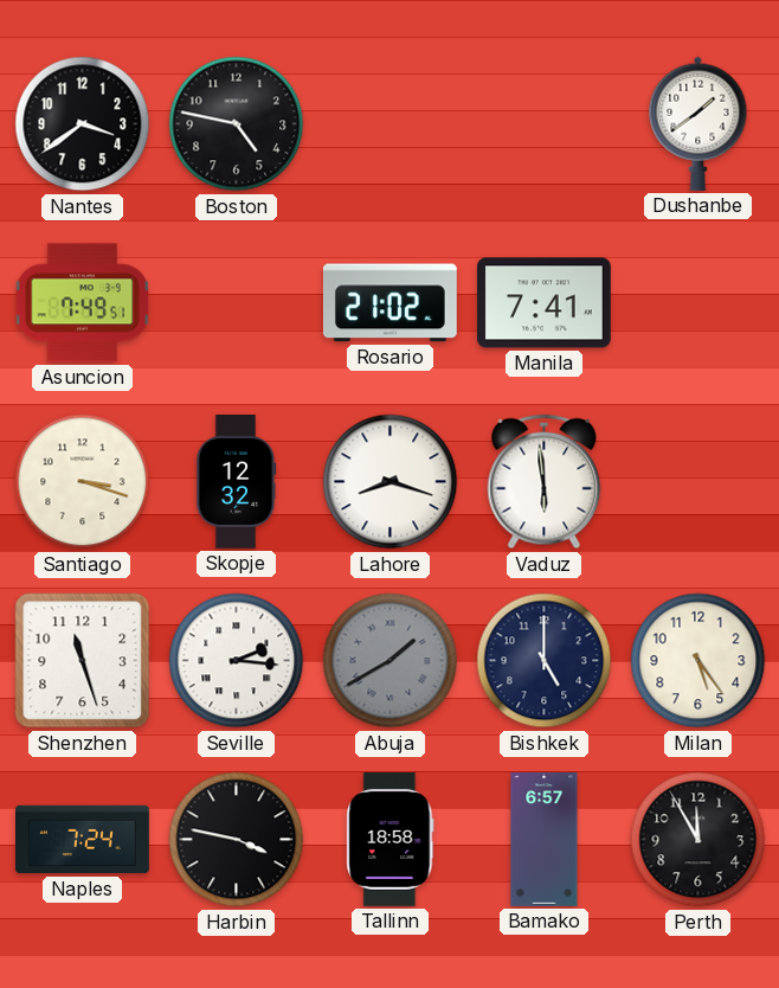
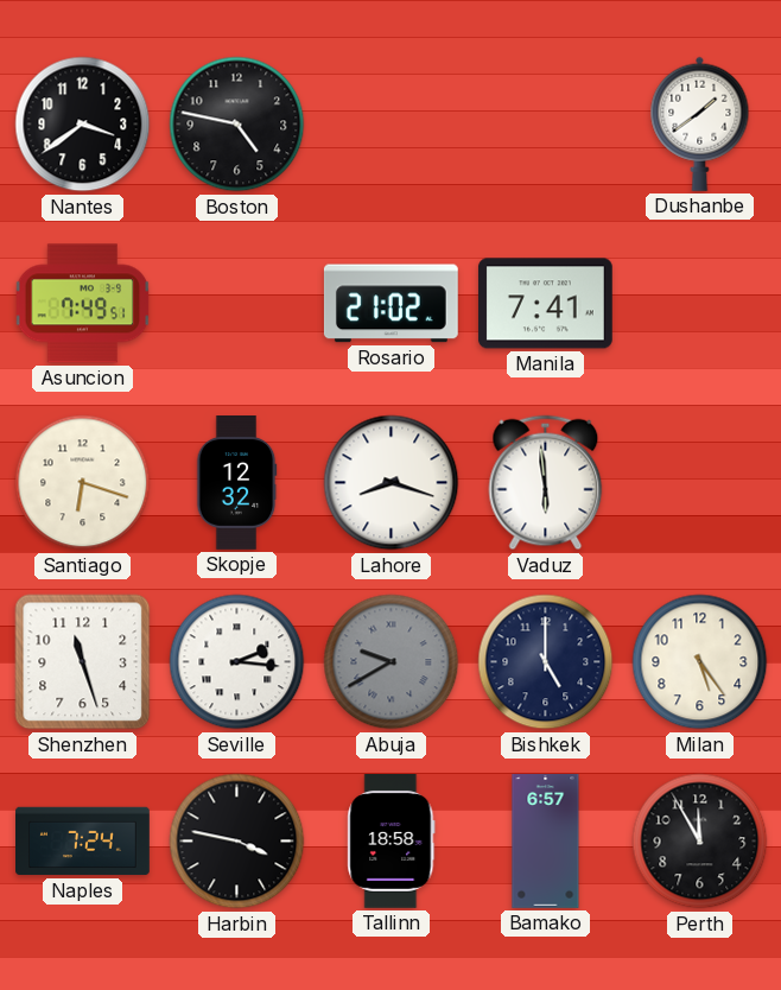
Santiago: 3:18 -> 6:18
Abuja: 1:40 -> 9:40
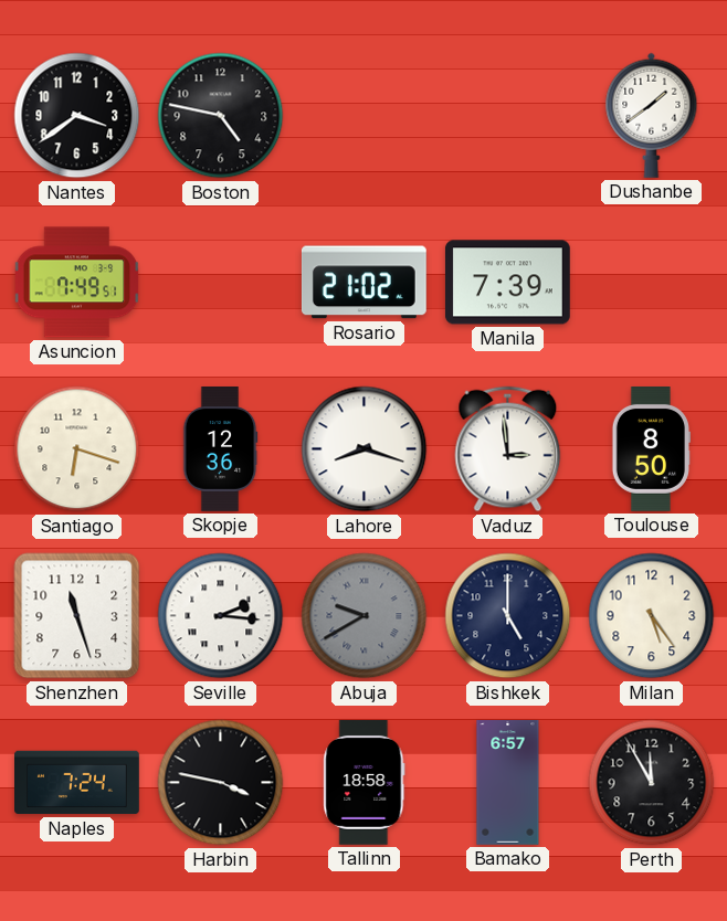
Manila: 7:41 -> 7:39
Skopje: 12:32 -> 12:36
Vaduz: 5:59 -> 2:59
Toulouse: none -> 8:50
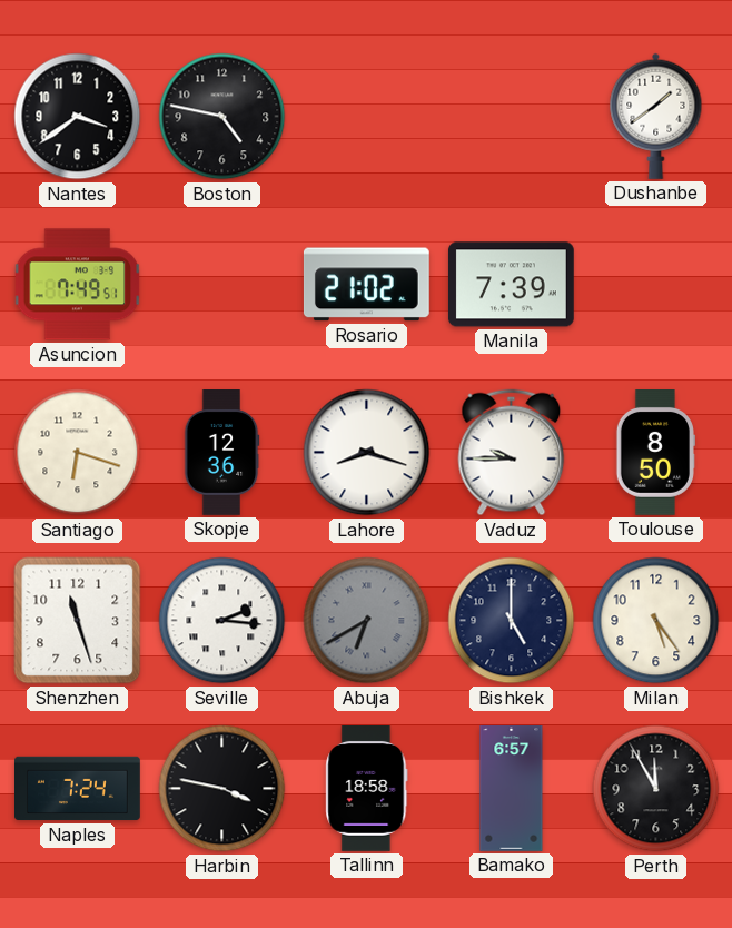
Vaduz: 2:59 -> 9:45
Abuja: 9:40 -> 6:40
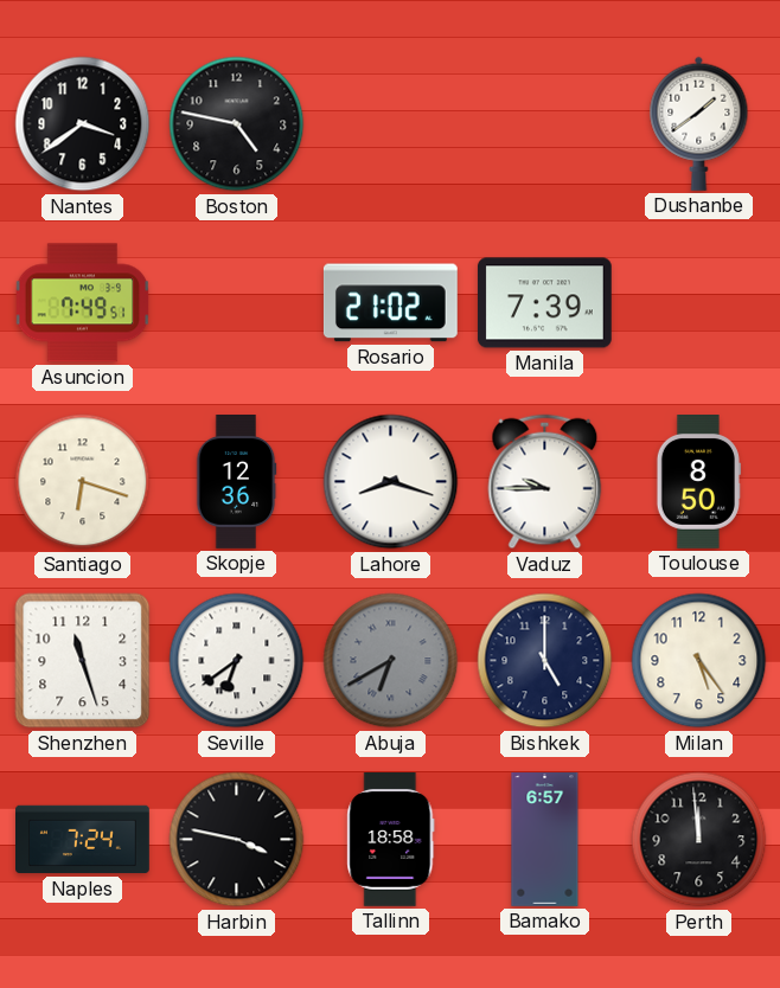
Seville: 2:16 -> 6:39
Perth: 11:55 -> 11:59
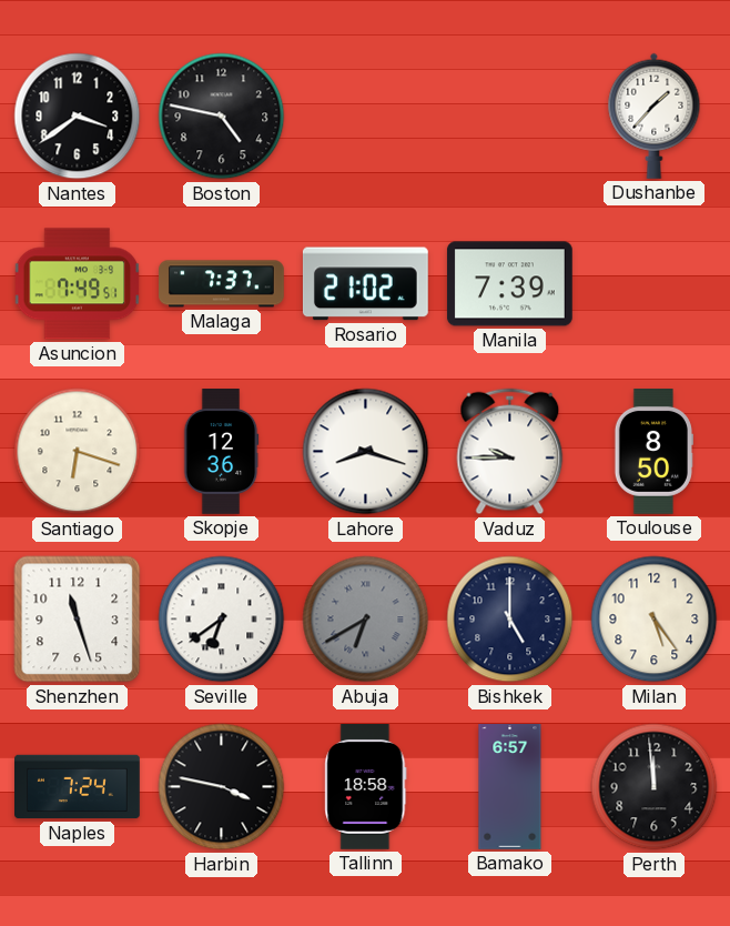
Dushanbe: 1:39 -> 1:37
Malaga: none -> 7:37
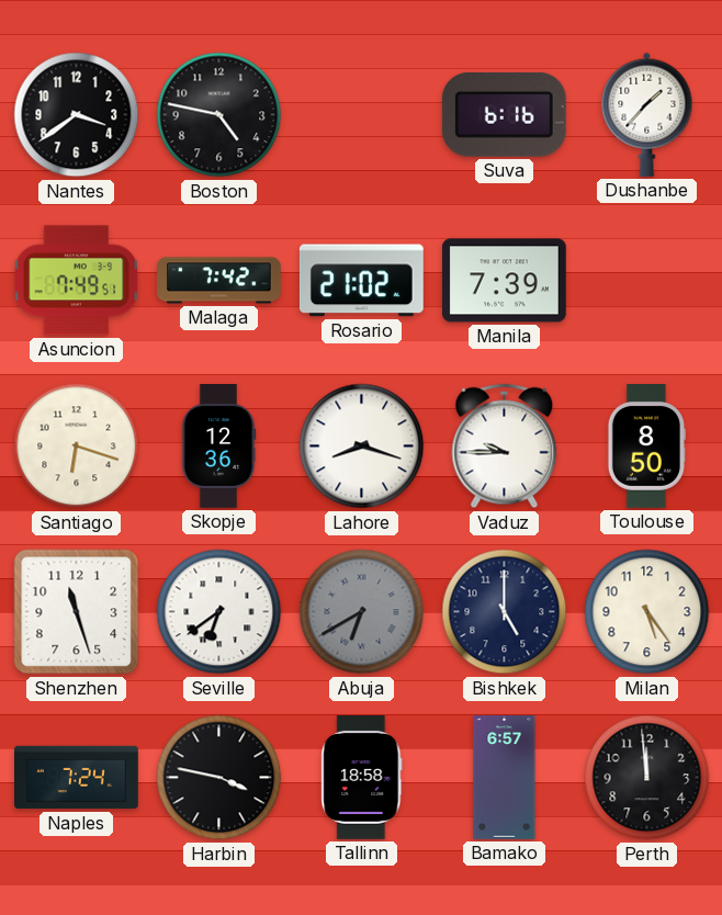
Suva: none -> 6:16
Malaga: 7:37 -> 7:42
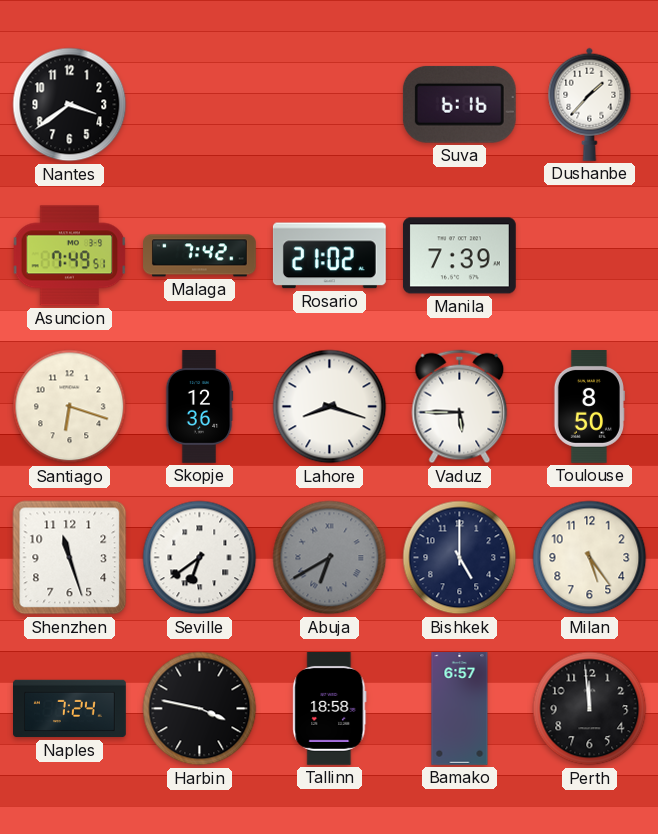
Boston: 4:47 -> none
Vaduz: 9:45 -> 5:45
